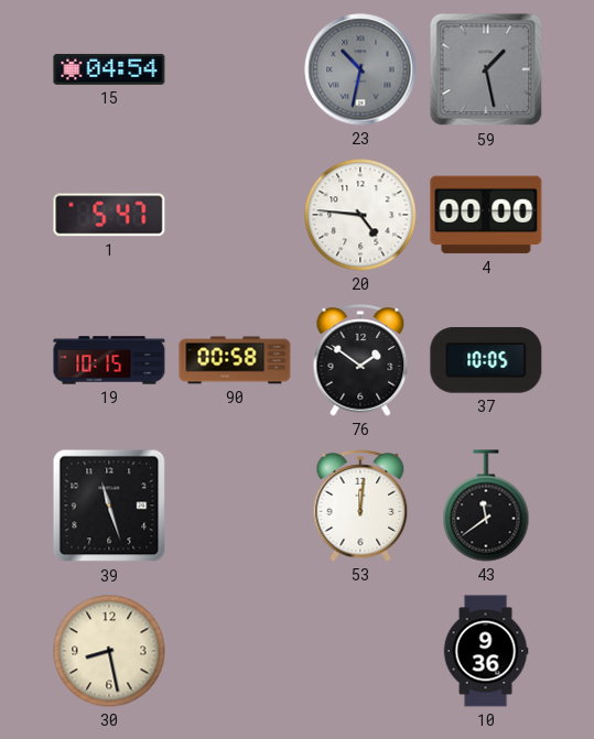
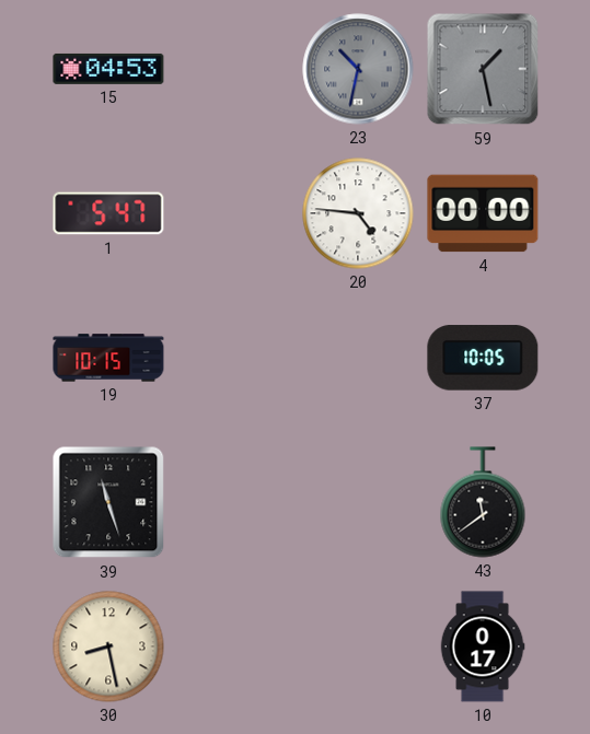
15: 04:54 -> 04:53
90: 00:58 -> none
76: 1:51 -> none
53: 12:01 -> none
10: 9:36 -> 0:17
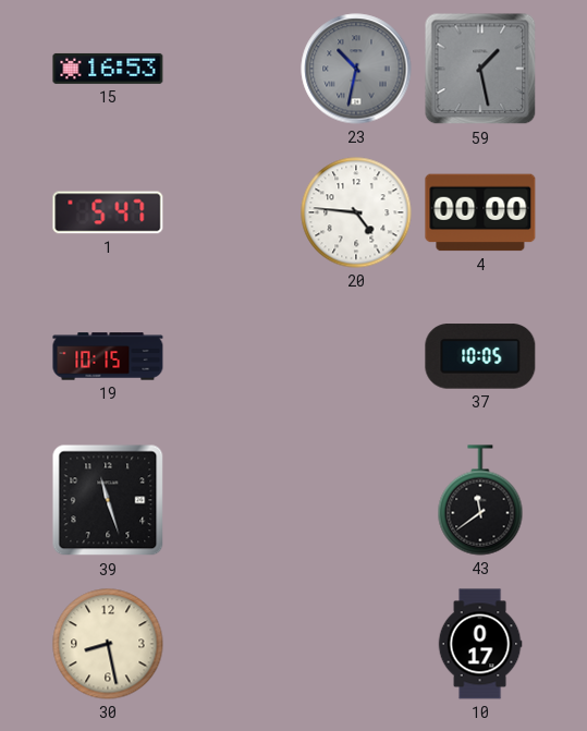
15: 04:53 -> 16:53
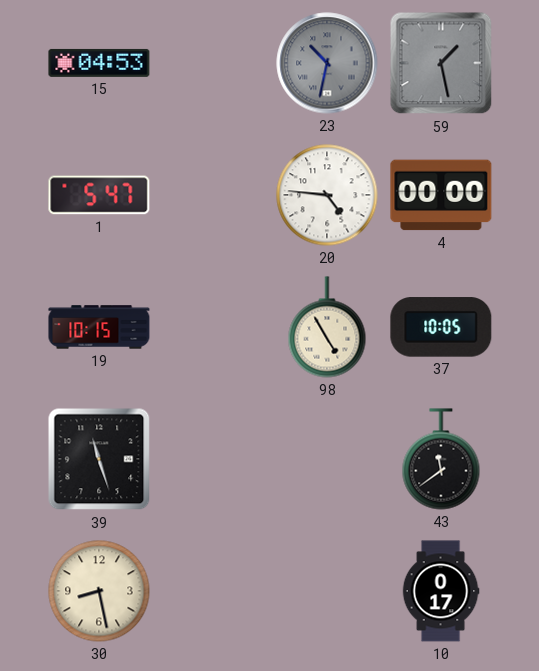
15: 16:53 -> 04:53
98: none -> 4:55
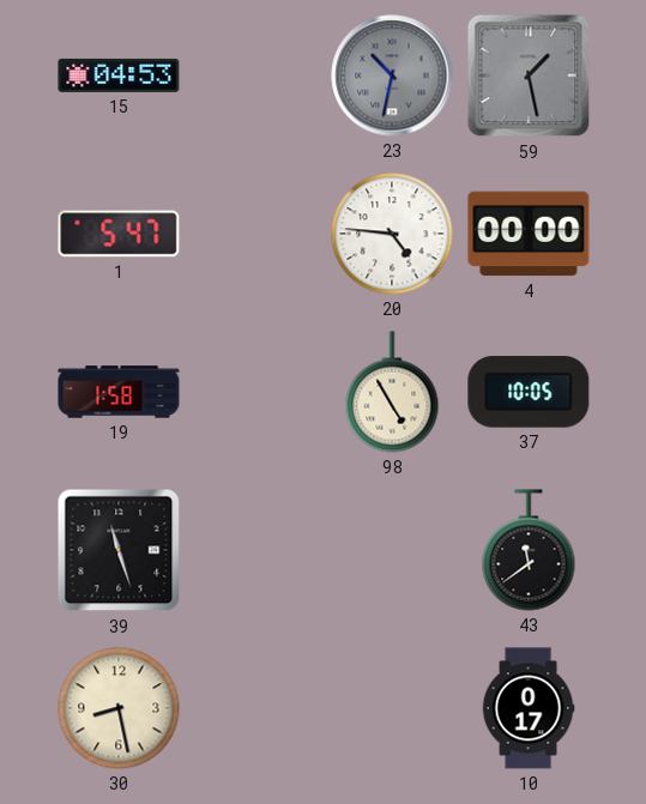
19: 10:15 -> 1:58
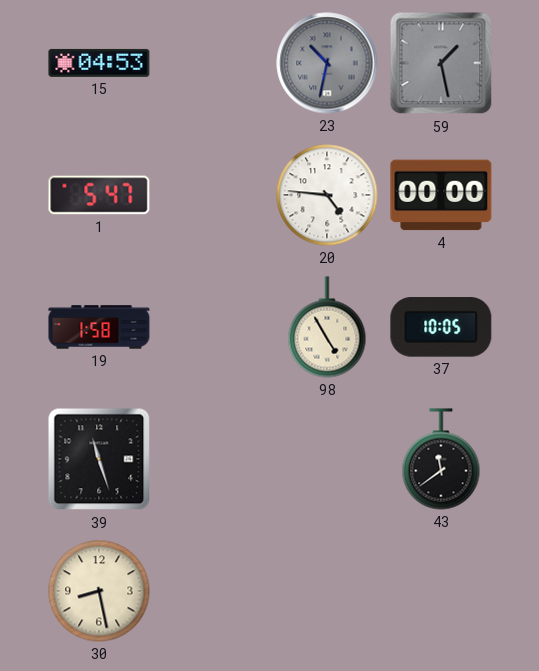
10: 0:17 -> none
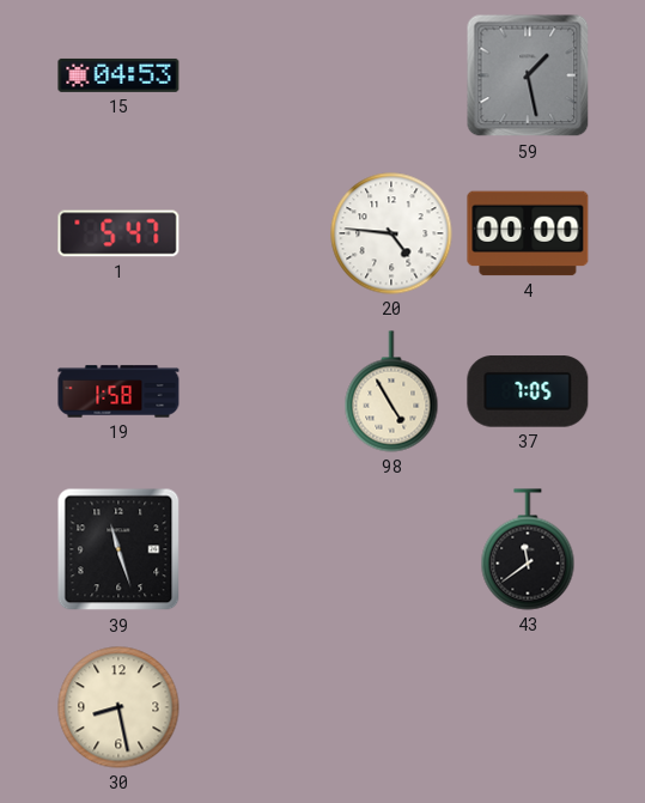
23: 10:32 -> none
37: 10:05 -> 7:05
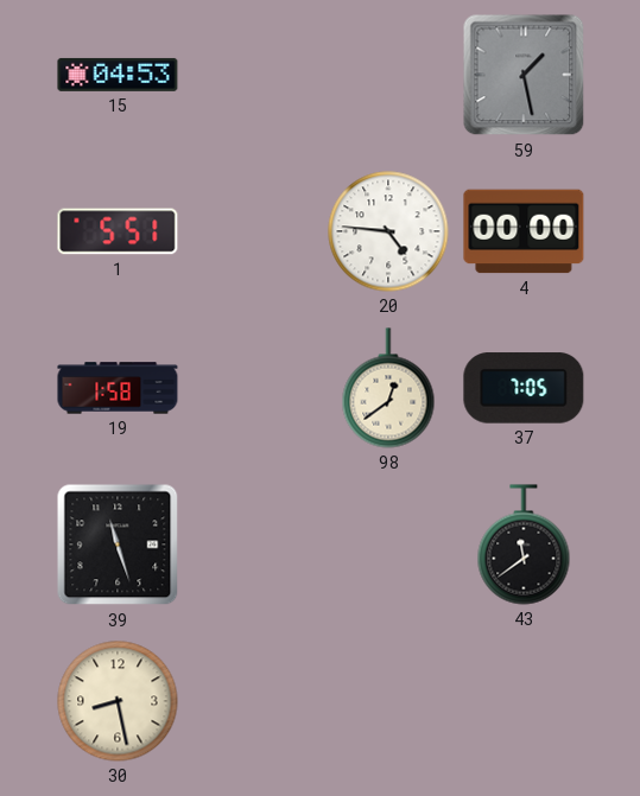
1: 5:47 -> 5:51
98: 4:55 -> 12:39
